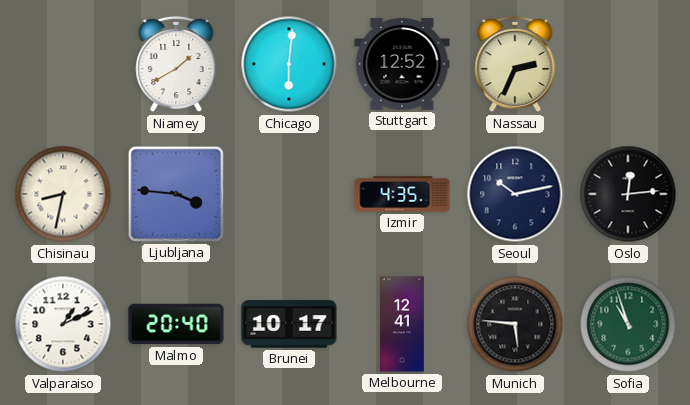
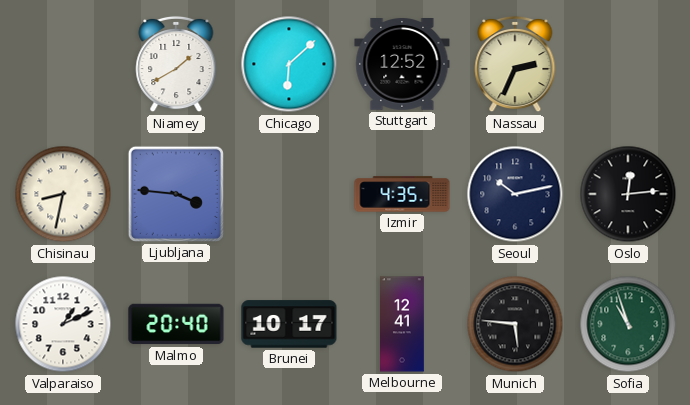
Chicago: 6:01 -> 6:08
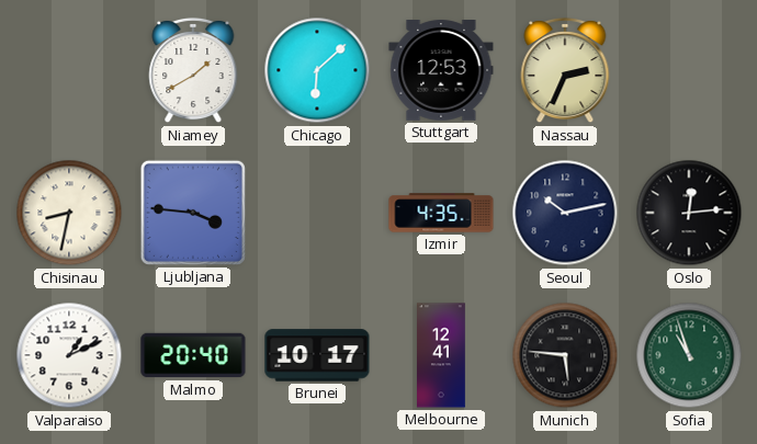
Stuttgart: 12:52 -> 12:53
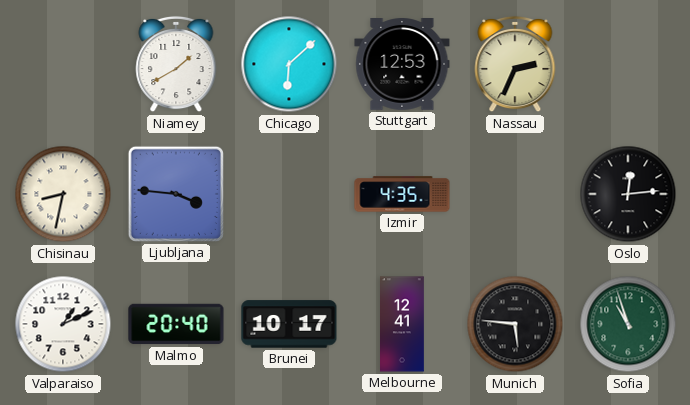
Seoul: 10:13 -> none
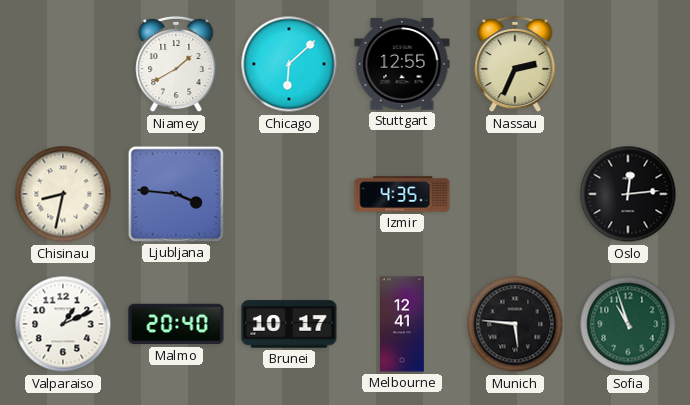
Stuttgart: 12:53 -> 12:55
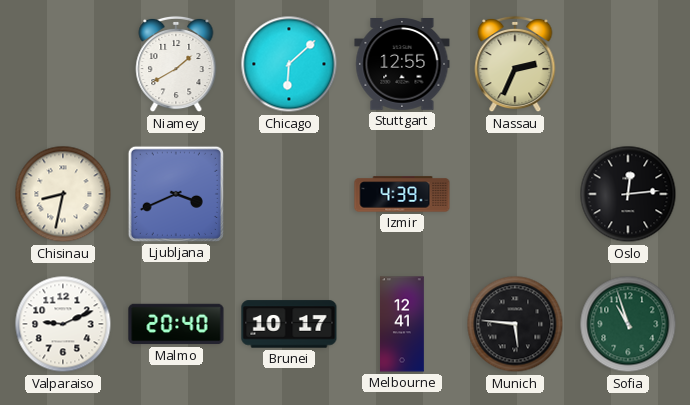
Ljubljana: 3:46 -> 3:41
Izmir: 4:35 -> 4:39
Valparaiso: 1:11 -> 9:11
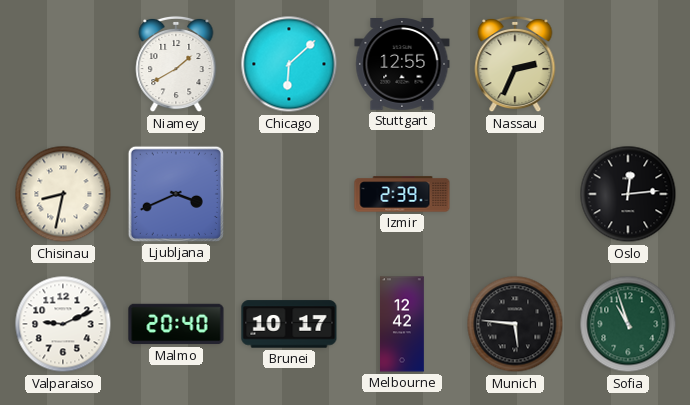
Izmir: 4:39 -> 2:39
Melbourne: 12:41 -> 12:42
